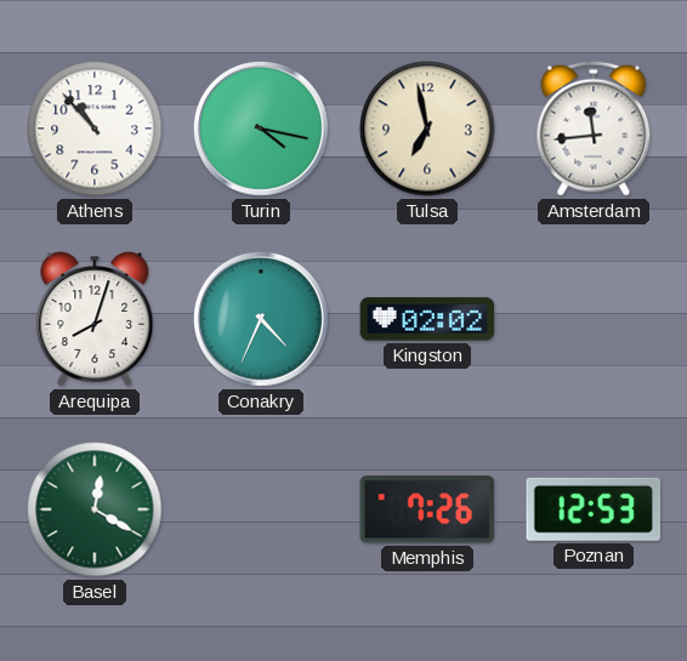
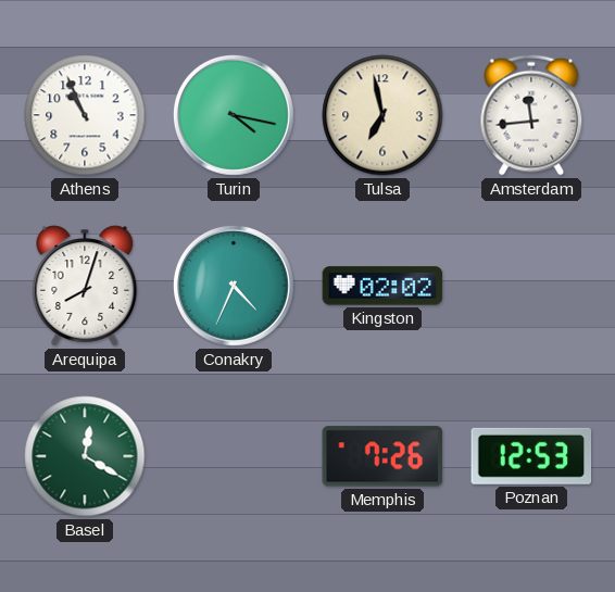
Athens: 10:53 -> 10:56
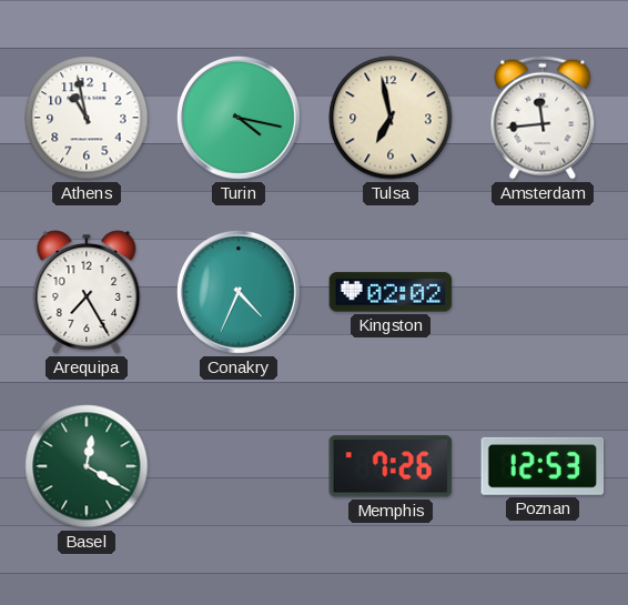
Athens: 10:56 -> 10:58
Arequipa: 8:03 -> 7:25
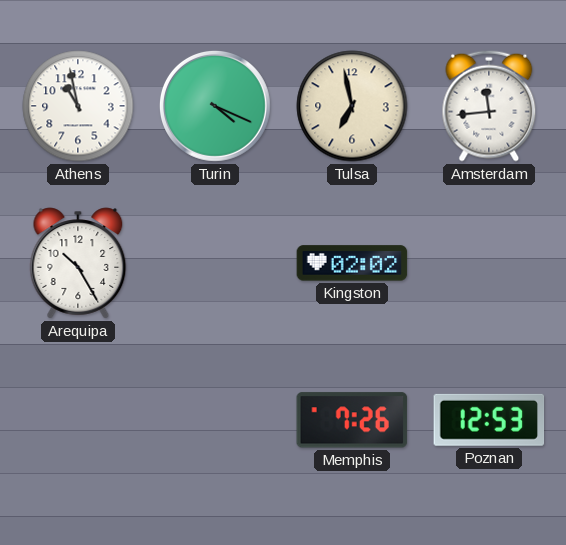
Turin: 4:17 -> 4:19
Arequipa: 7:25 -> 10:25
Conakry: 4:34 -> none
Basel: 12:20 -> none
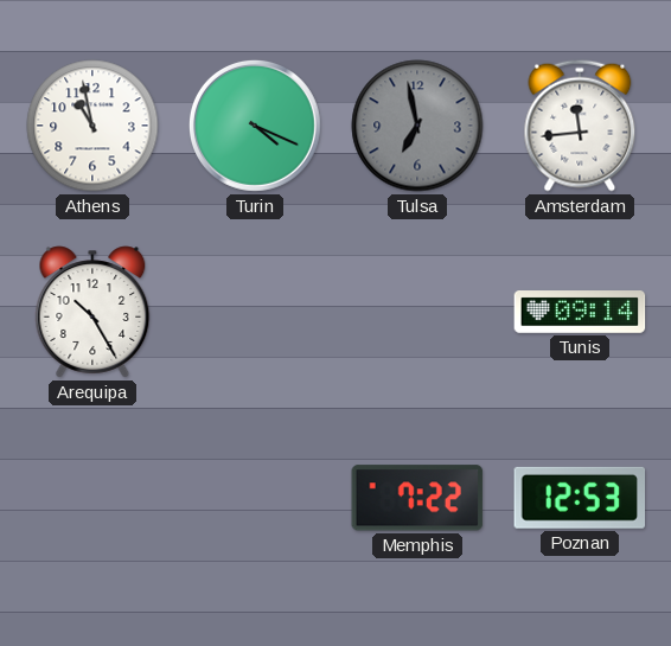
Tulsa dial: cream -> grey
Kingston: 02:02 -> none
Tunis: none -> 09:14
Memphis: 7:26 -> 7:22
